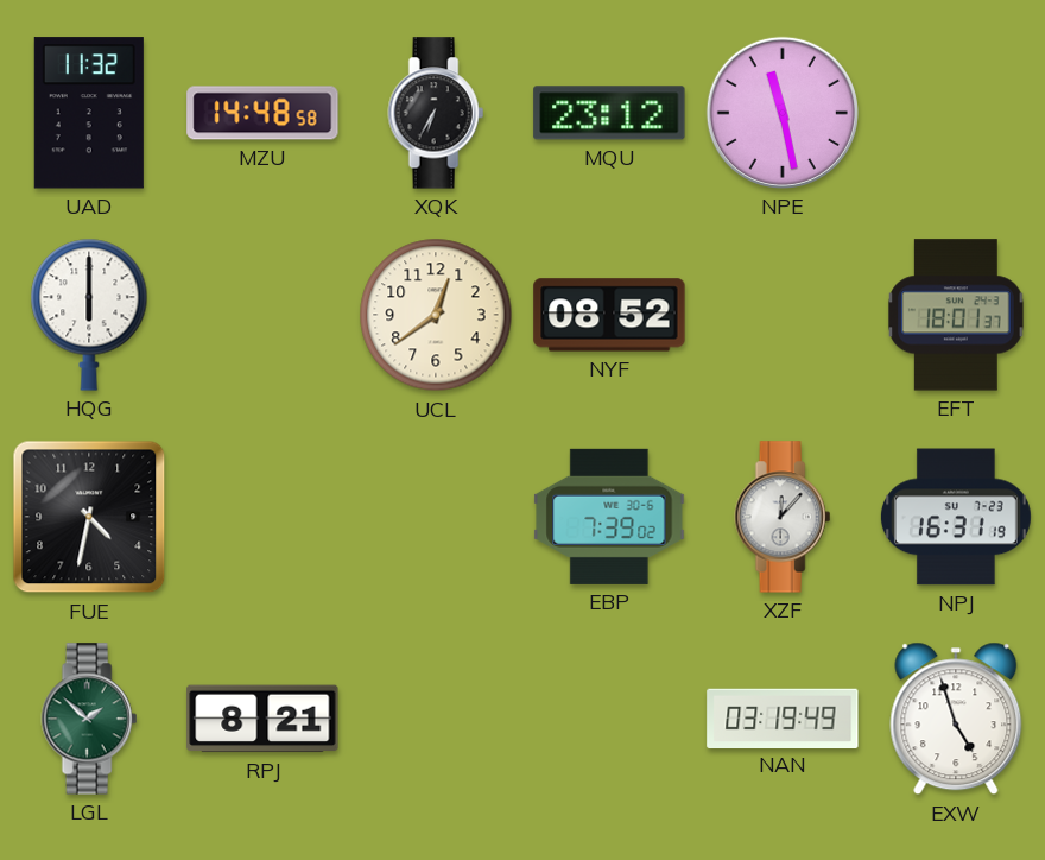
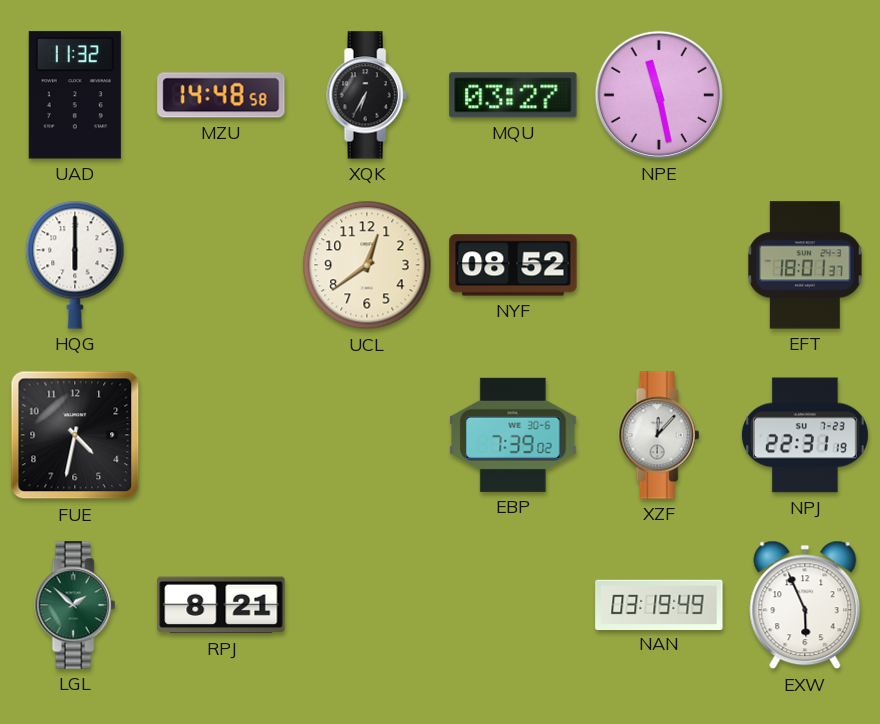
MQU: 23:12 -> 03:27
NPJ: 16:31 -> 22:31
EXW: 4:57 -> 5:56
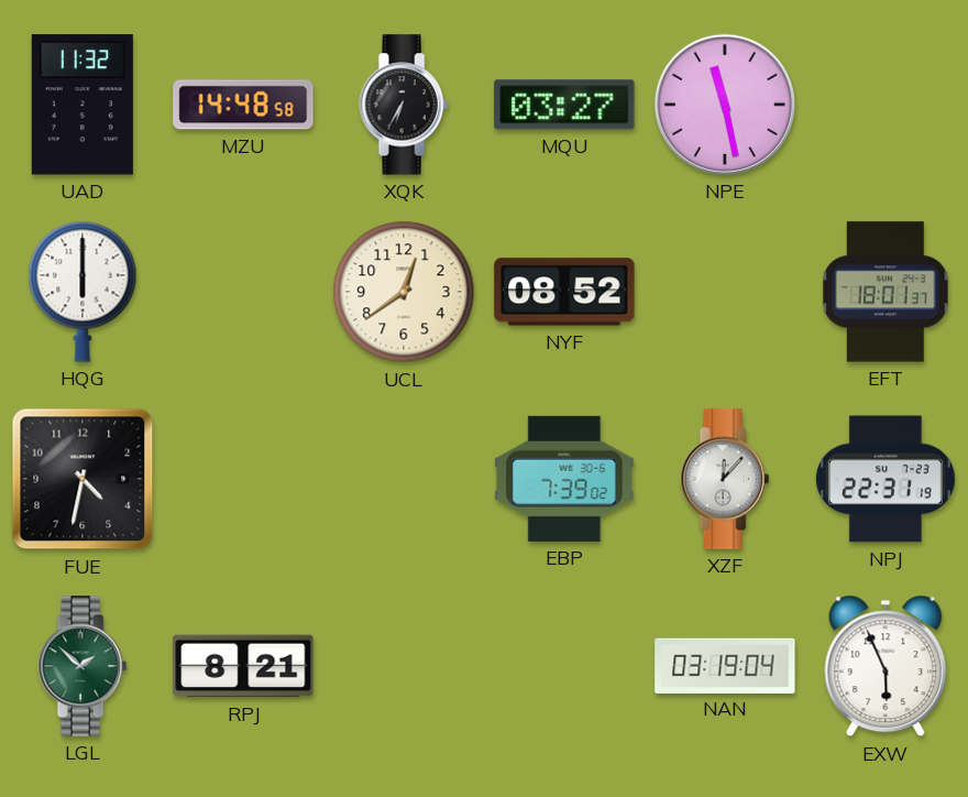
NAN: 03:19:49 -> 03:19:04
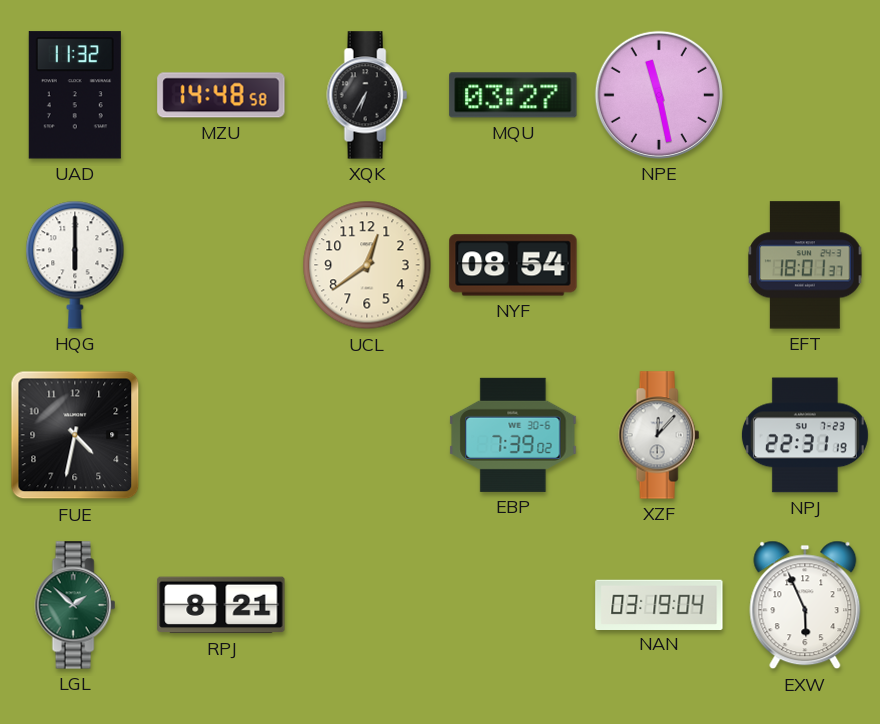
NYF: 08:52 -> 08:54
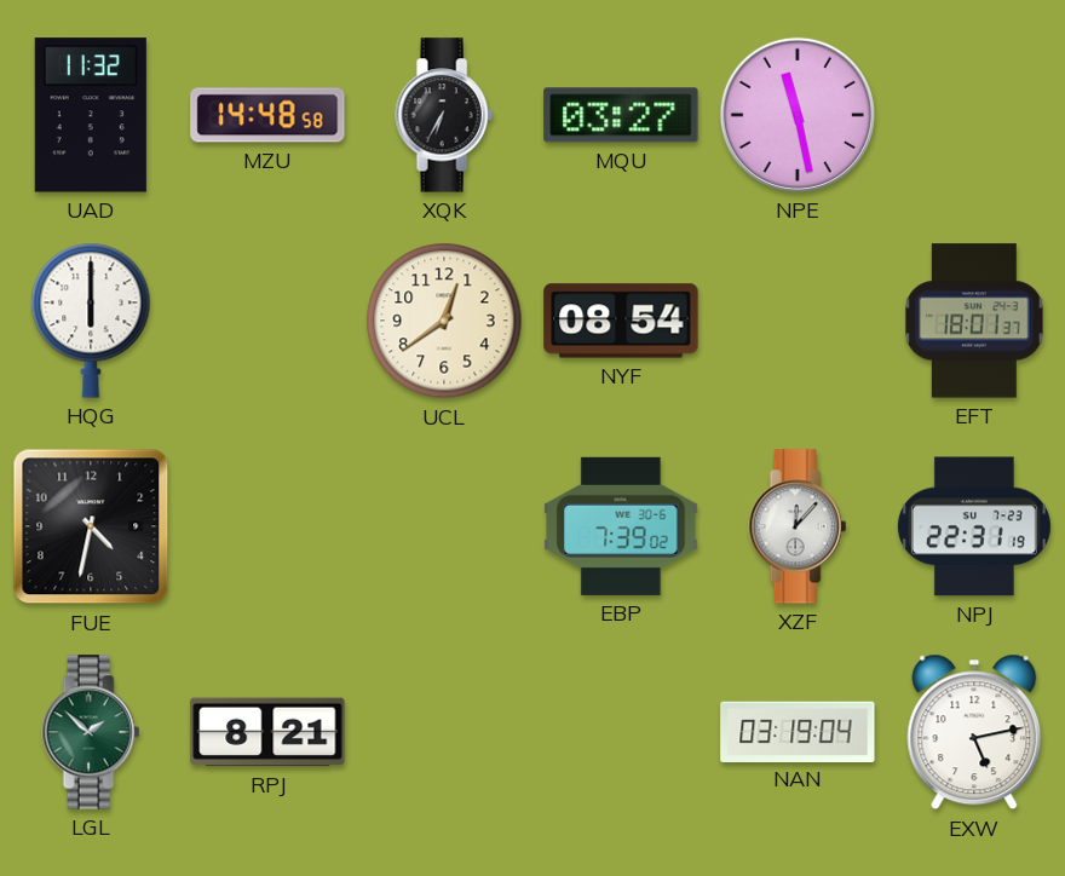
EXW: 5:56 -> 5:13
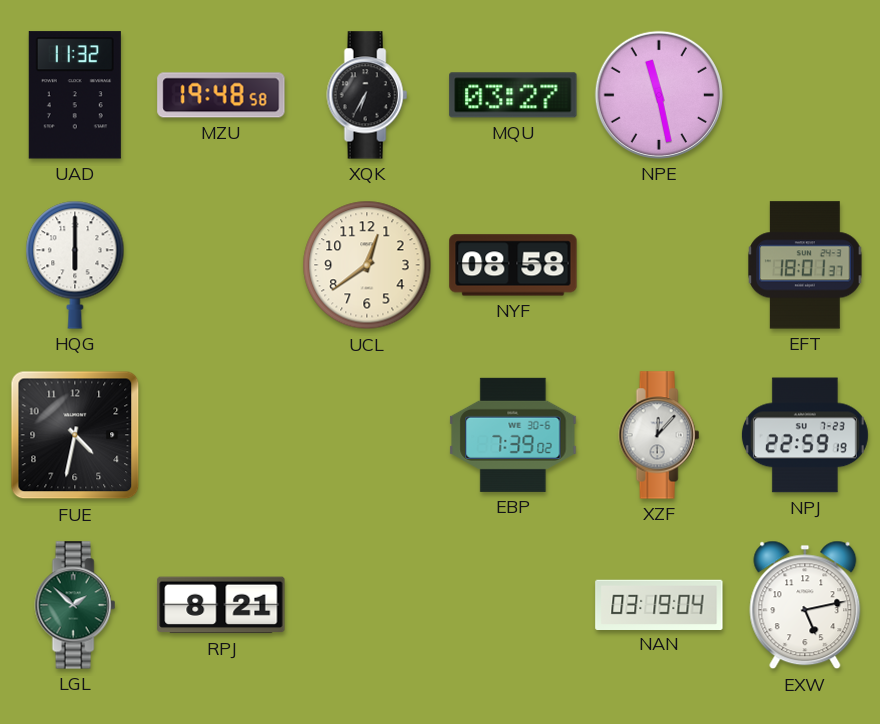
MZU: 14:48 -> 19:48
NYF: 08:54 -> 08:58
NPJ: 22:31 -> 22:59
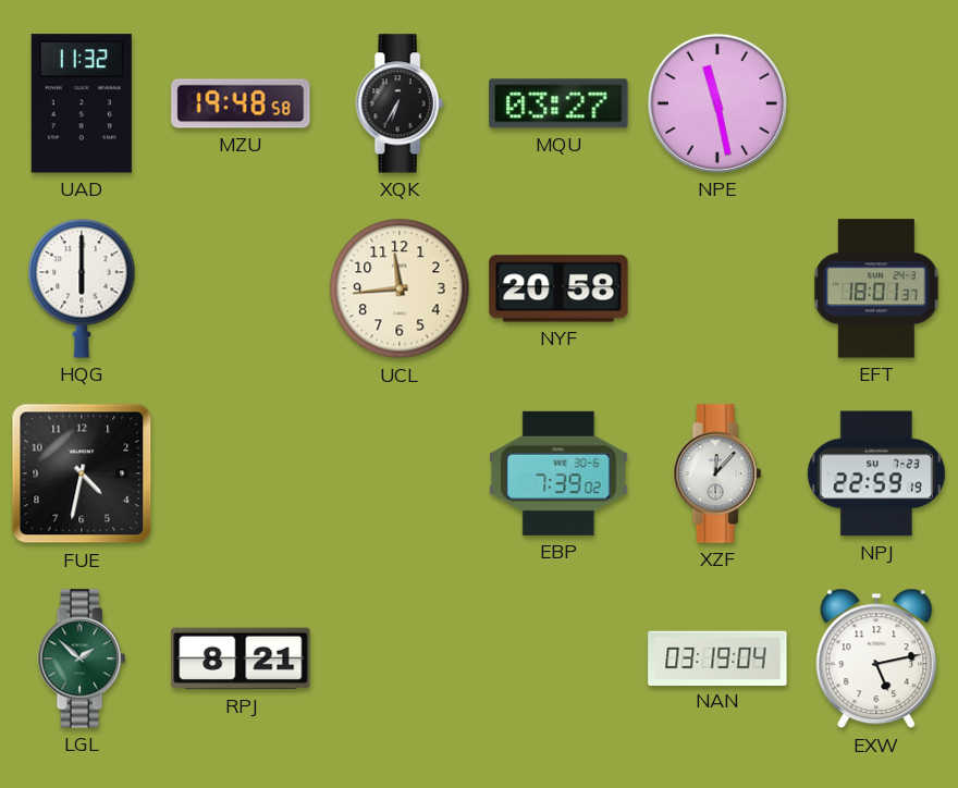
UCL: 12:39 -> 11:44
NYF: 08:58 -> 20:58
